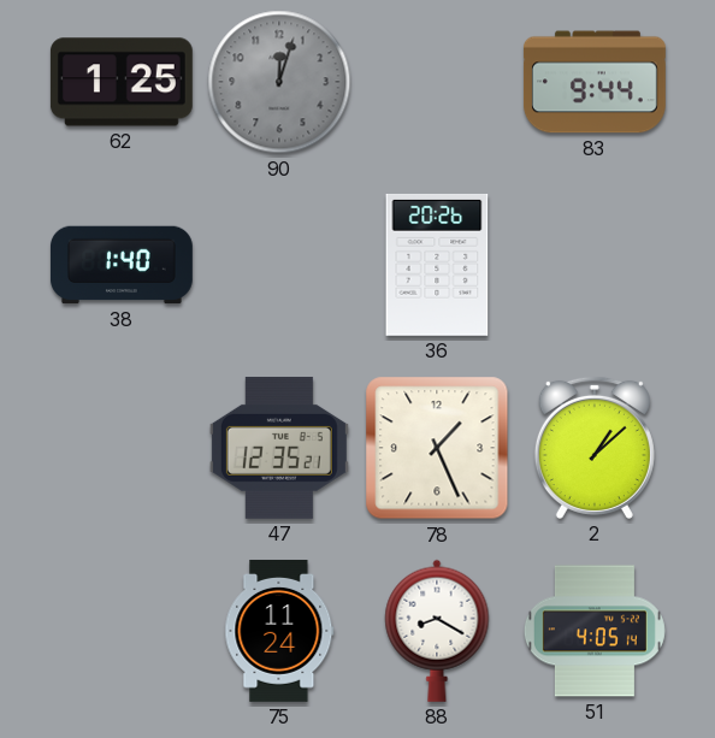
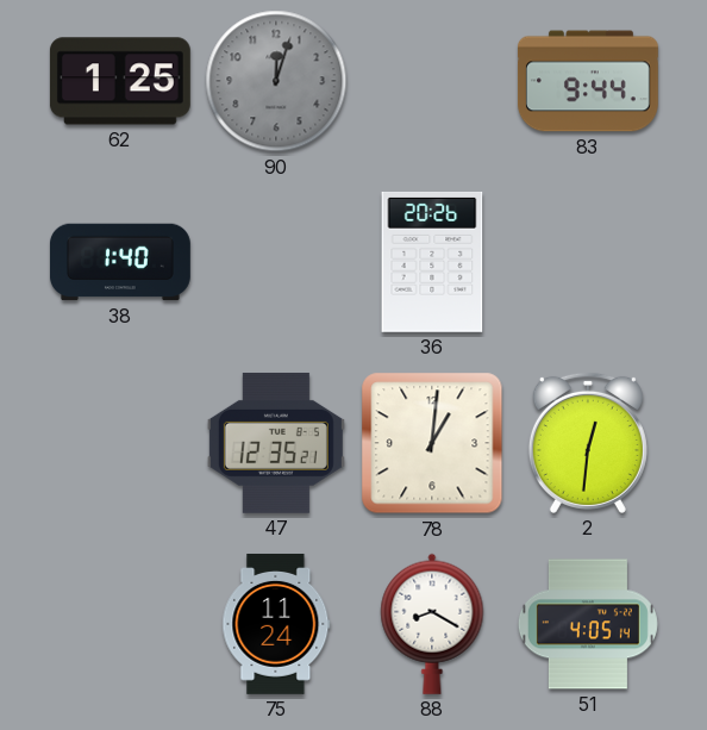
78: 1:26 -> 1:01
2: 1:08 -> 12:31
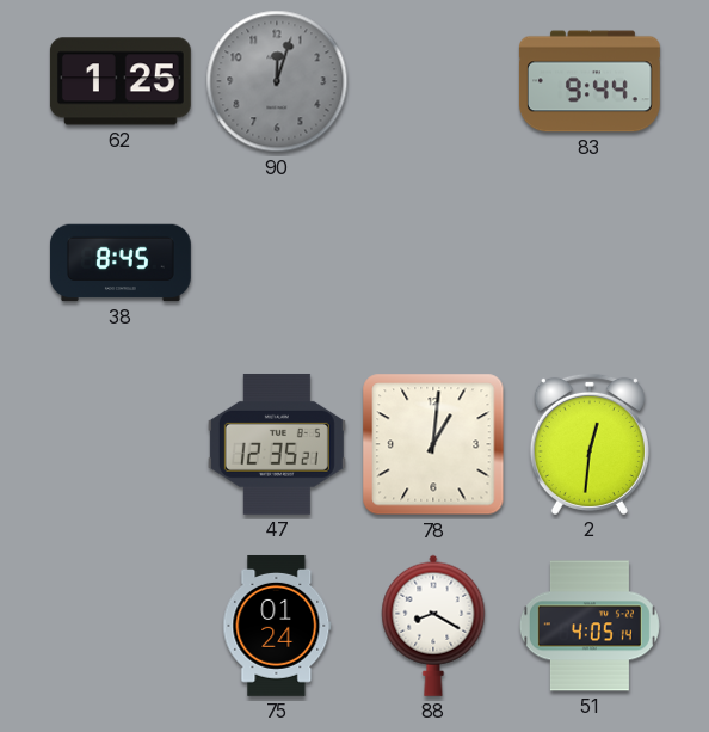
38: 1:40 -> 8:45
36: 20:26 -> none
75: 11:24 -> 01:24
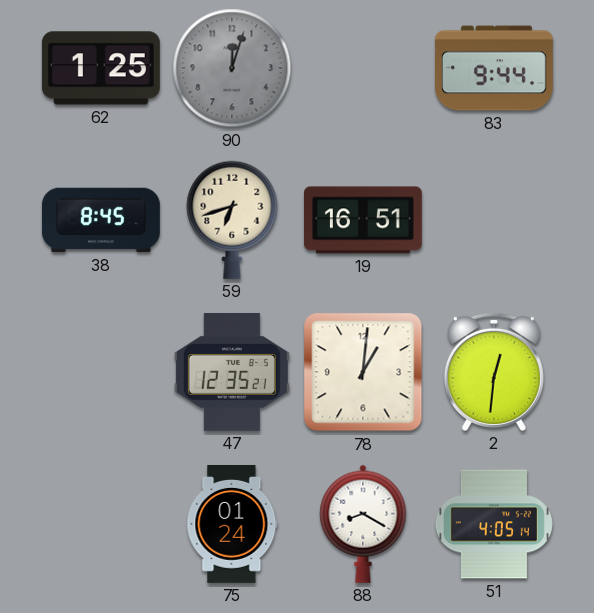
59: none -> 6:42
19: none -> 16:51
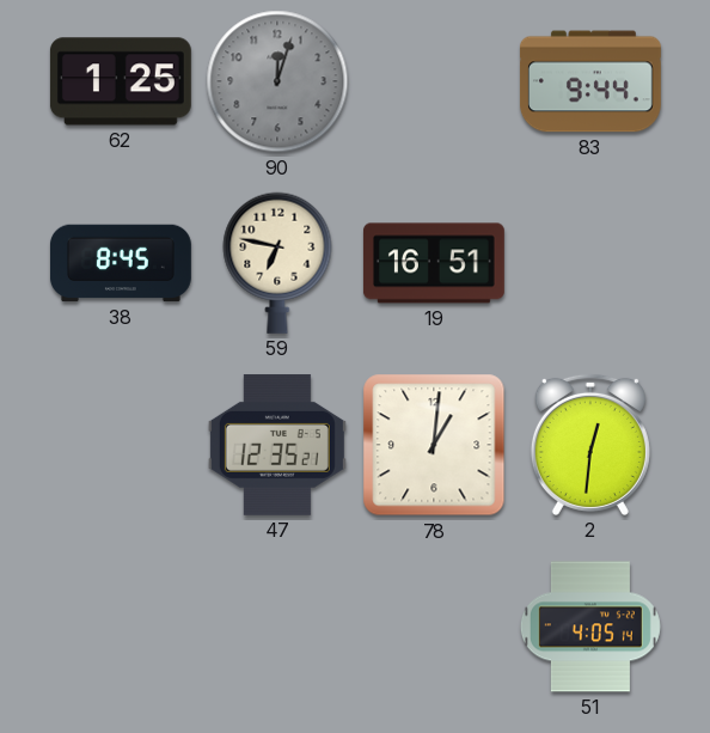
59: 6:42 -> 6:47
75: 01:24 -> none
88: 8:20 -> none
